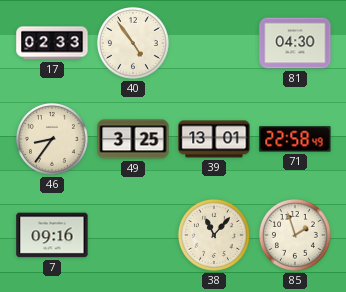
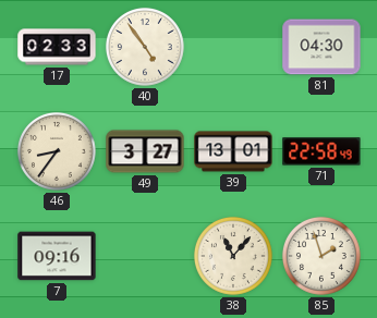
49: 3:25 -> 3:27
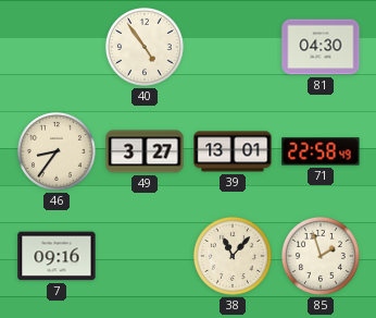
17: 02:33 -> none
